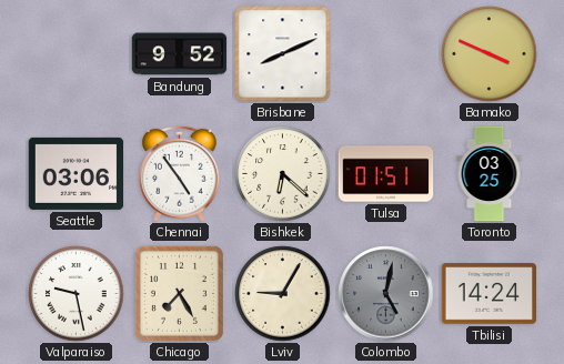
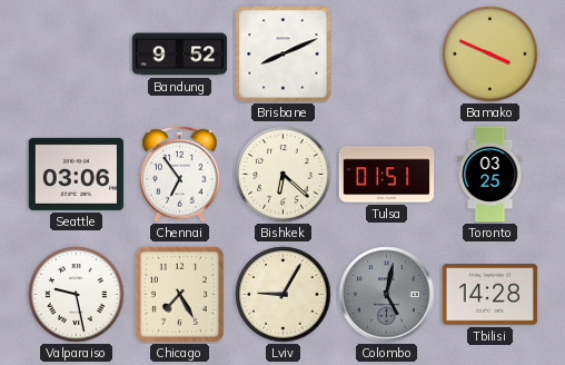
Chennai: 4:54 -> 6:54
Tbilisi: 14:24 -> 14:28
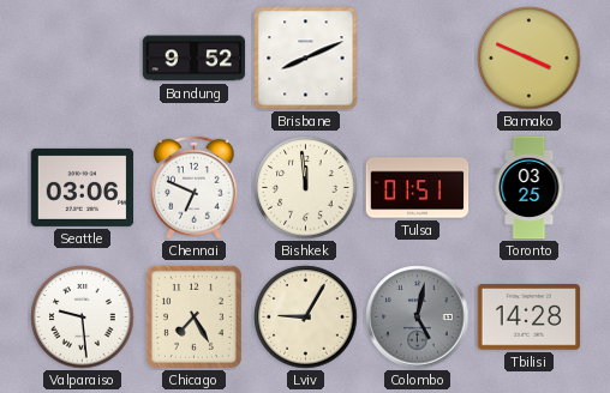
Chennai: 6:54 -> 6:49
Bishkek: 6:22 -> 11:59
Valparaiso: 9:28 -> 9:29
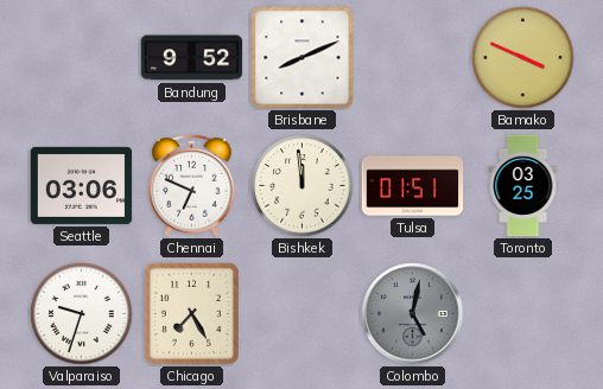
Valparaiso: 9:29 -> 9:33
Lviv: 9:05 -> none
Tbilisi: 14:28 -> none
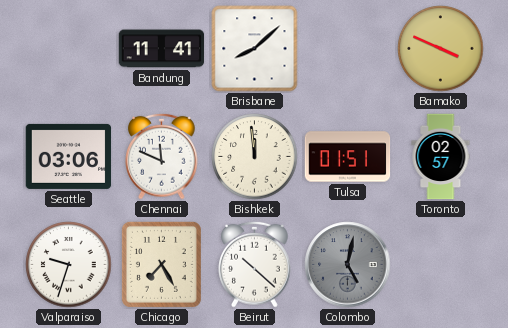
Bandung: 9:52 -> 11:41
Brisbane: 8:11 -> 8:08
Chennai: 6:49 -> 11:49
Toronto: 03:25 -> 02:57
Beirut: none -> 10:22
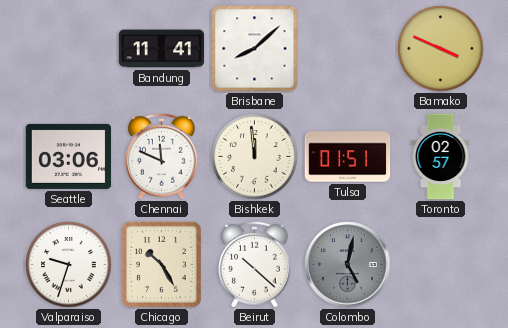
Chicago: 7:25 -> 10:25
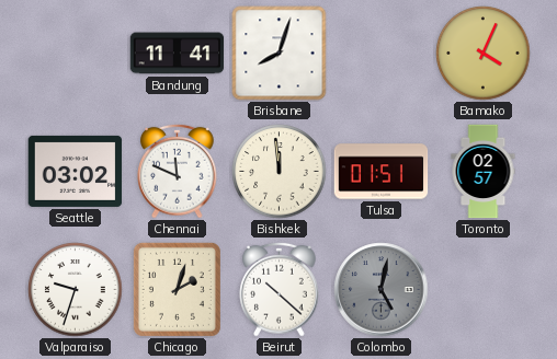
Brisbane: 8:08 -> 8:03
Bamako: 3:49 -> 4:04
Seattle: 03:06 -> 03:02
Chicago: 10:25 -> 2:03
